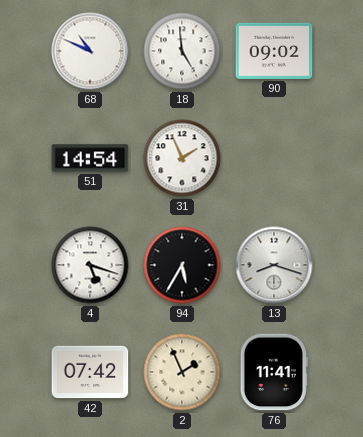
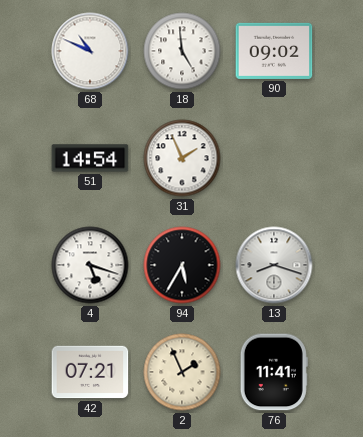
42: 07:42 -> 07:21
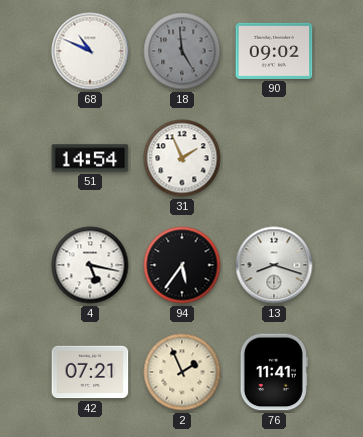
18 dial: white -> grey
4: 5:18 -> 5:17
94: 5:35 -> 5:36
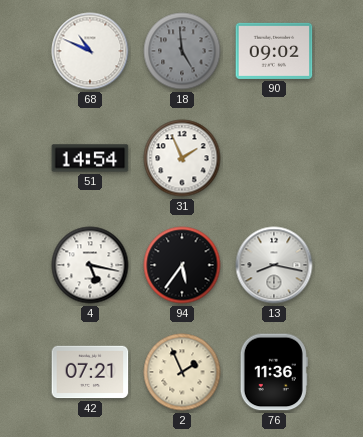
13: 8:18 -> 8:17
76: 11:41 -> 11:36
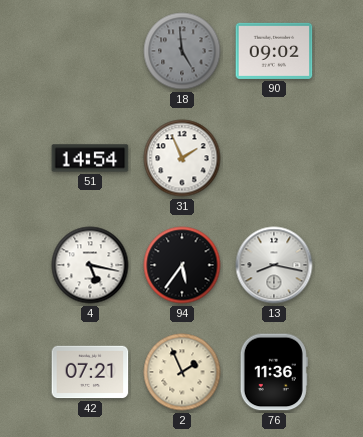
68: 10:49 -> none
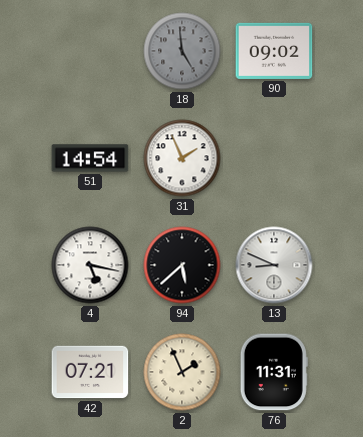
94: 5:36 -> 5:38
13: 8:17 -> 8:49
76: 11:36 -> 11:31
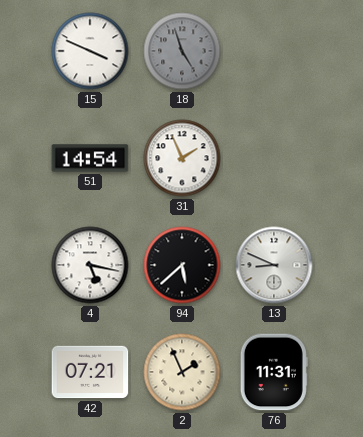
15: none -> 3:49
18: 4:59 -> 4:57
90: 09:02 -> none
